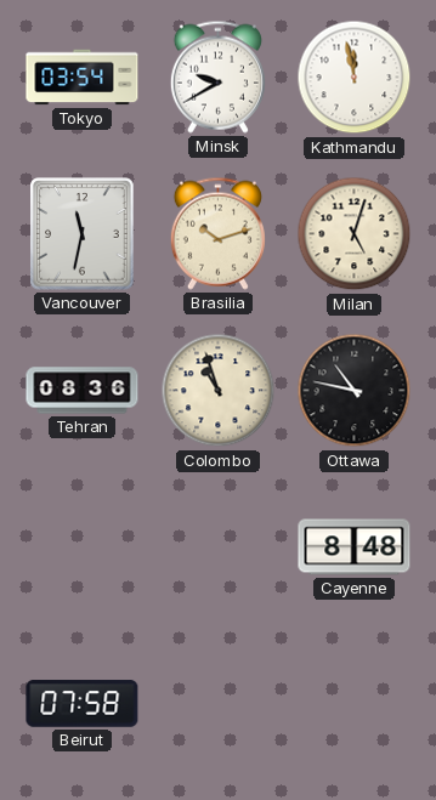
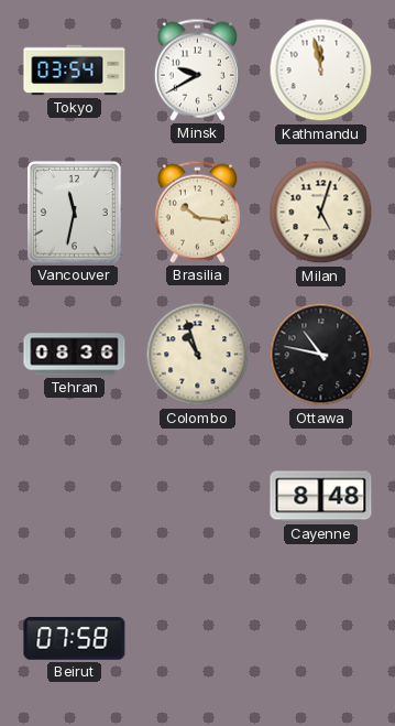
Brasilia: 10:12 -> 10:16
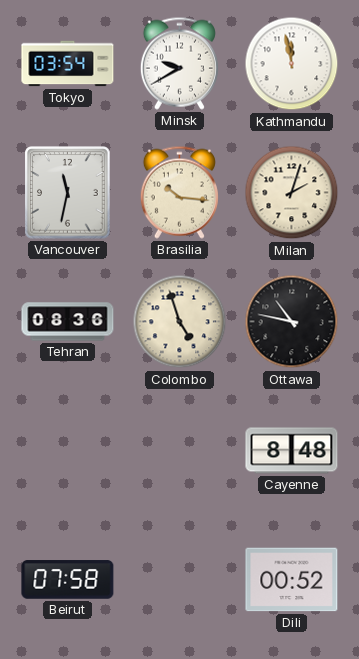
Milan: 5:03 -> 2:03
Colombo: 10:57 -> 4:57
Dili: none -> 00:52
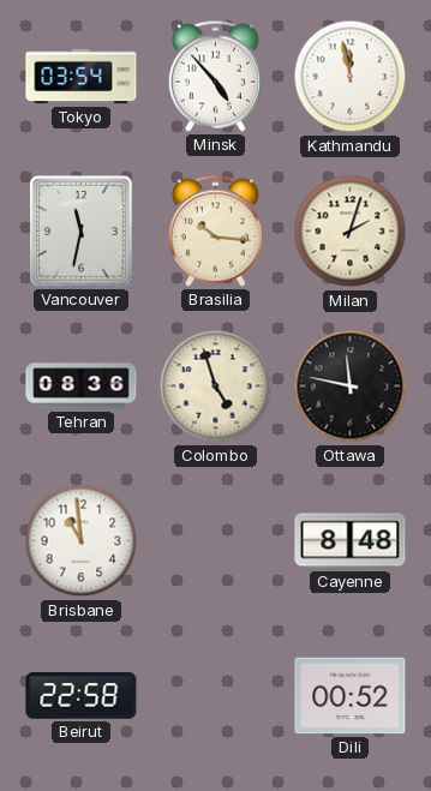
Minsk: 9:40 -> 4:53
Ottawa: 10:47 -> 11:47
Brisbane: none -> 10:59
Beirut: 07:58 -> 22:58
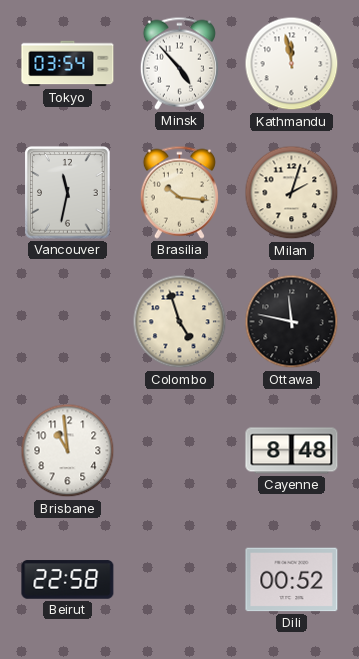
Tehran: 08:36 -> none
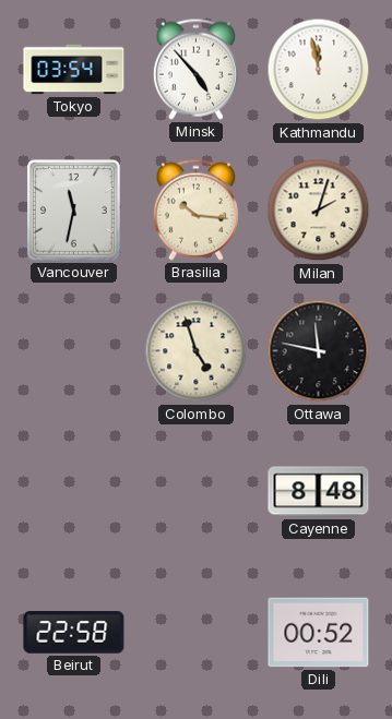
Brisbane: 10:59 -> none
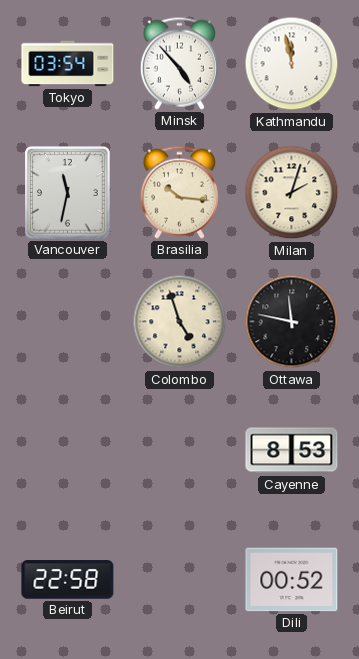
Cayenne: 8:48 -> 8:53
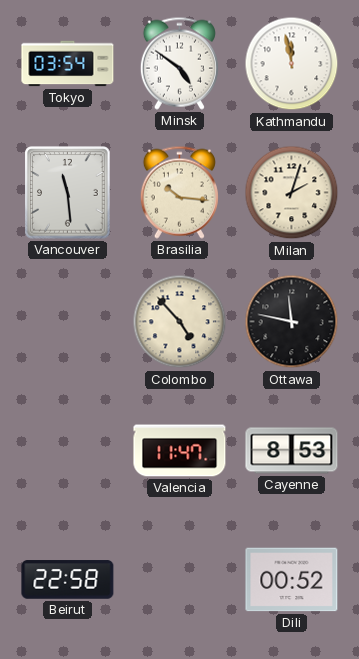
Minsk: 4:53 -> 4:51
Vancouver: 11:32 -> 11:29
Colombo: 4:57 -> 4:53
Valencia: none -> 11:47
